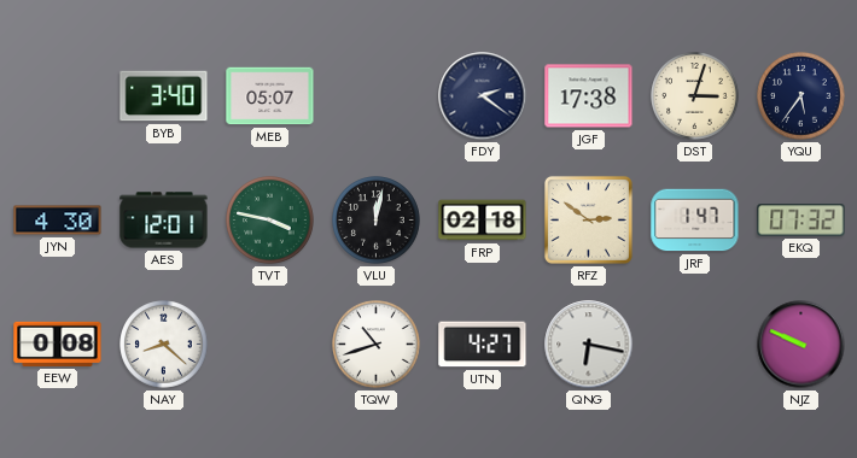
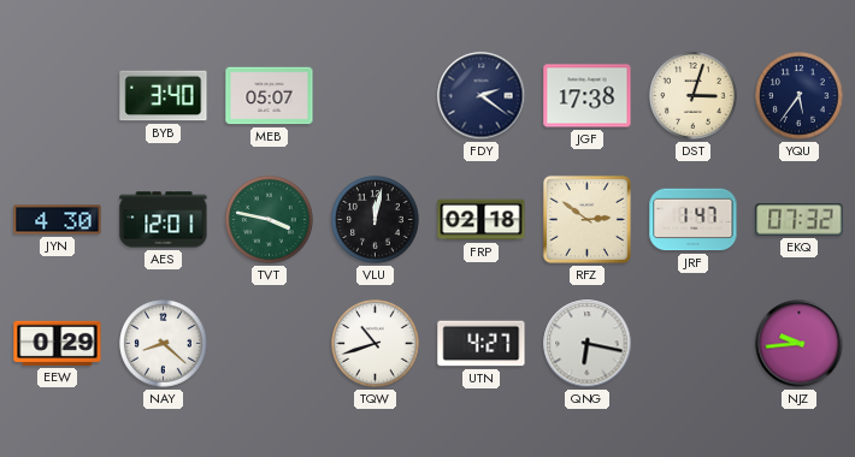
EEW: 0:08 -> 0:29
NJZ: 9:49 -> 9:44
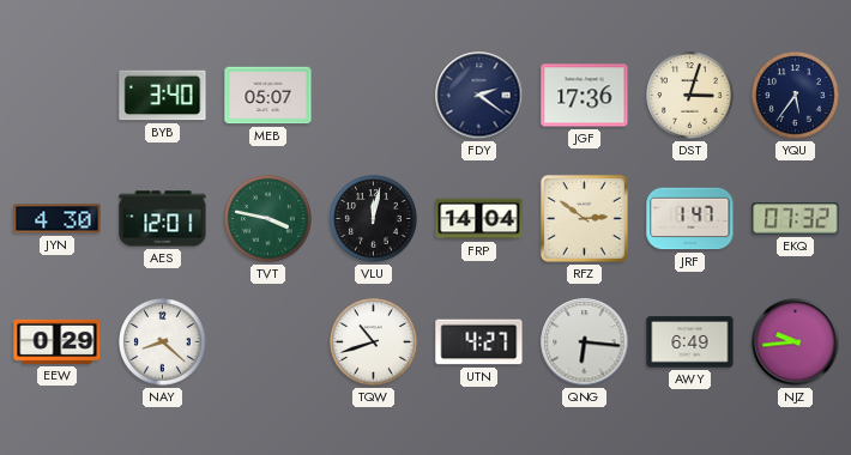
JGF: 17:38 -> 17:36
FRP: 02:18 -> 14:04
QNG: 6:17 -> 6:16
AWY: none -> 6:49
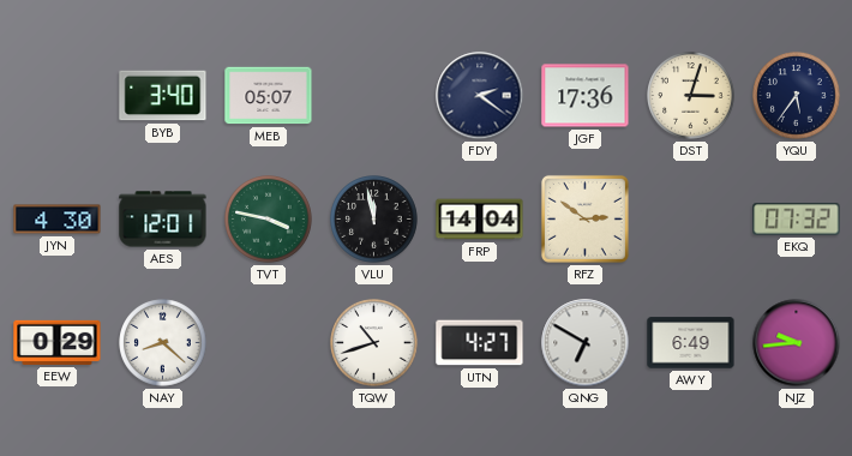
VLU: 12:02 -> 11:58
JRF: 1:47 -> none
QNG: 6:16 -> 6:50
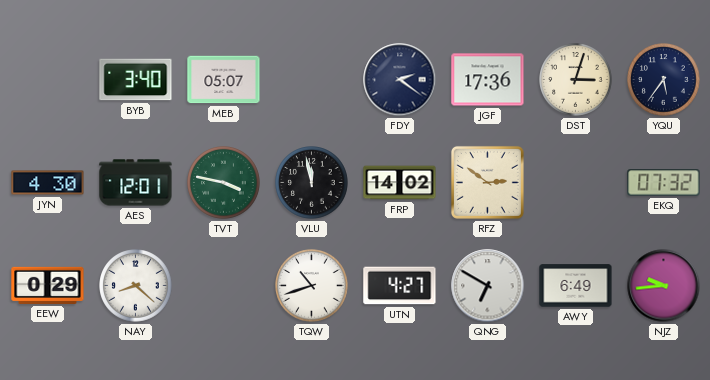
FRP: 14:04 -> 14:02
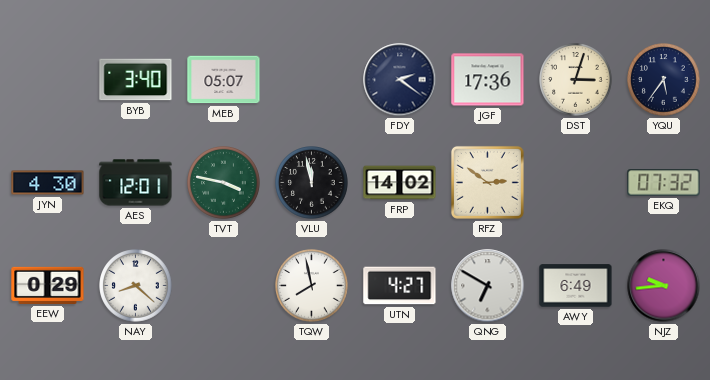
TQW: 10:42 -> 7:58
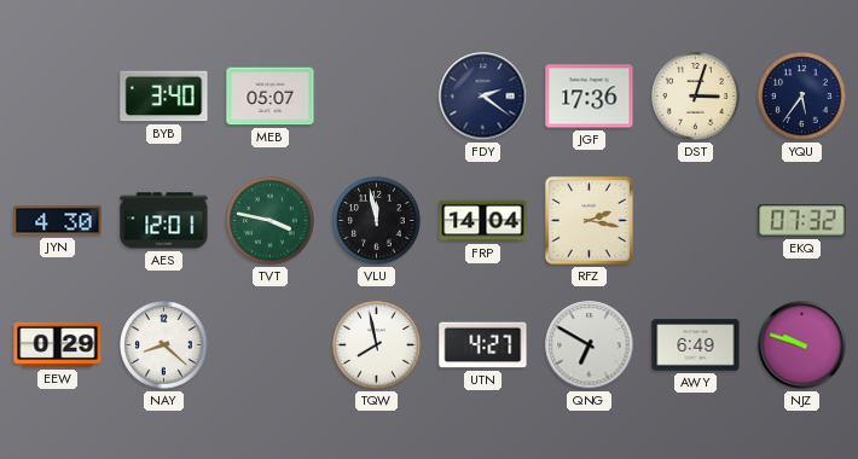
FRP: 14:02 -> 14:04
RFZ: 2:51 -> 2:17
NJZ: 9:44 -> 9:48
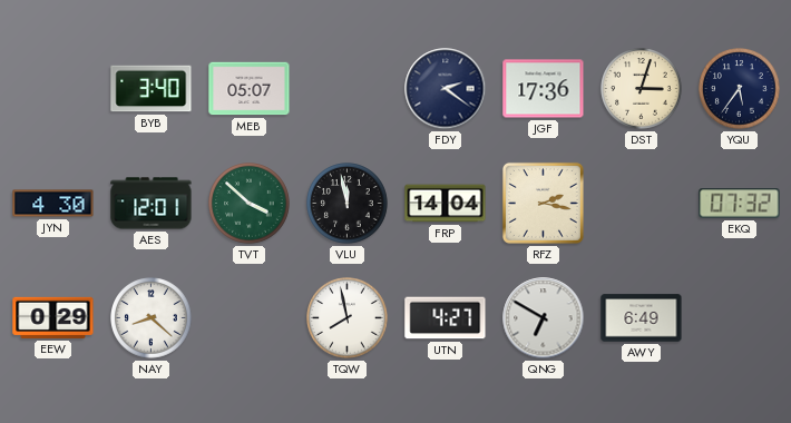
TVT: 3:47 -> 3:52
NJZ: 9:48 -> none
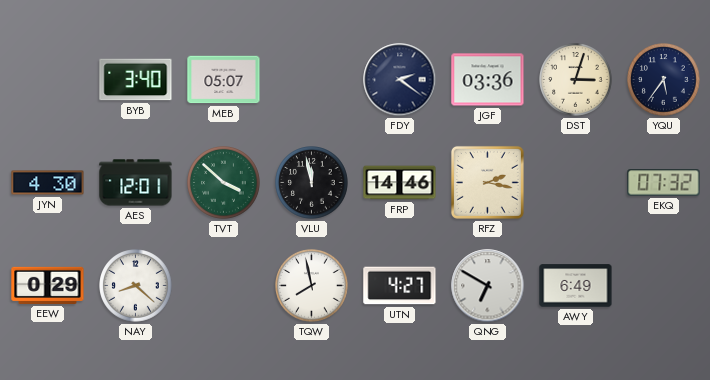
JGF: 17:36 -> 03:36
FRP: 14:04 -> 14:46
